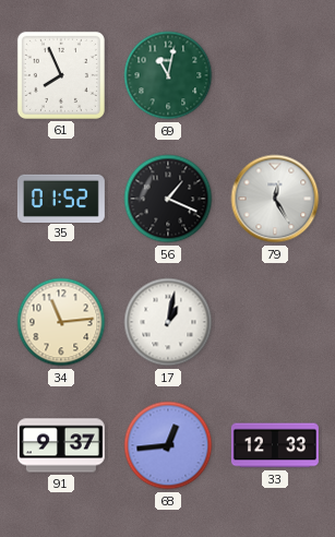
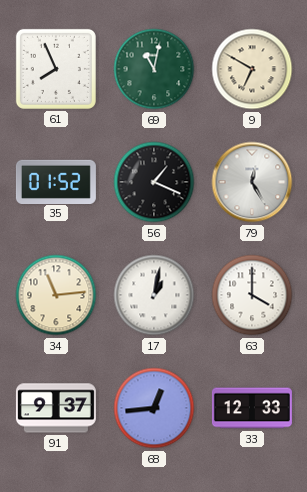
9: none -> 6:50
63: none -> 4:00
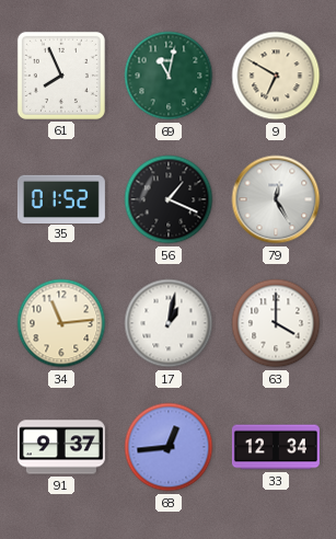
33: 12:33 -> 12:34
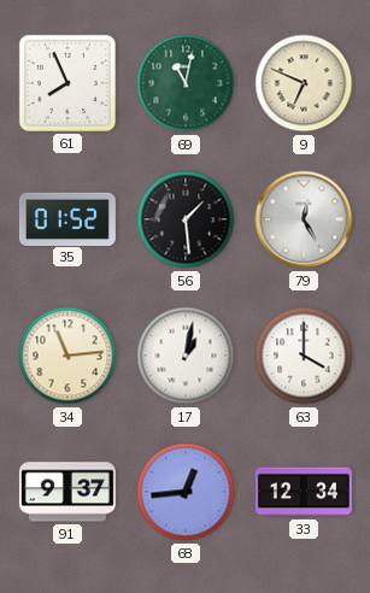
9: 6:50 -> 6:49
56: 1:19 -> 1:29
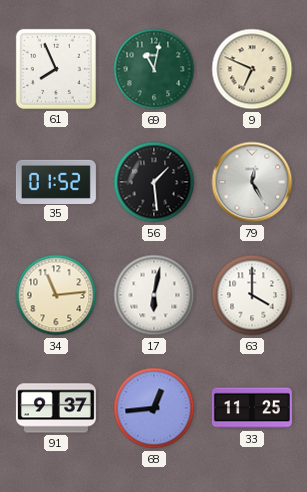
17: 1:02 -> 6:02
33: 12:34 -> 11:25
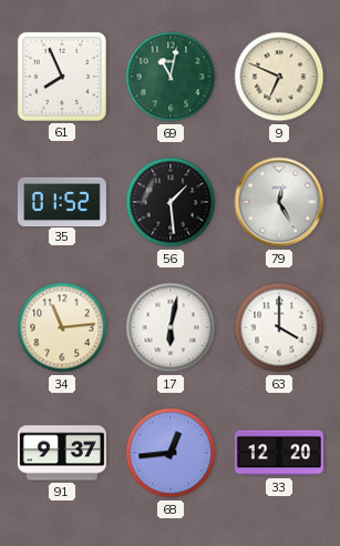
33: 11:25 -> 12:20
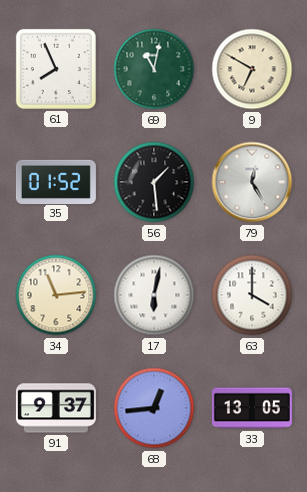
9: 6:49 -> 6:50
33: 12:20 -> 13:05
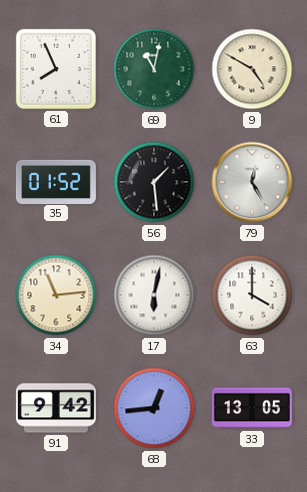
9: 6:50 -> 4:50
91: 9:37 -> 9:42
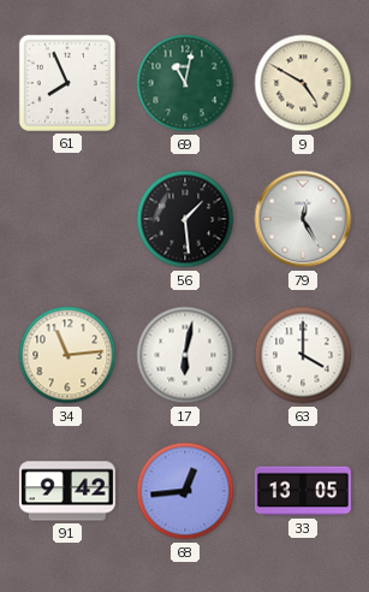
35: 01:52 -> none
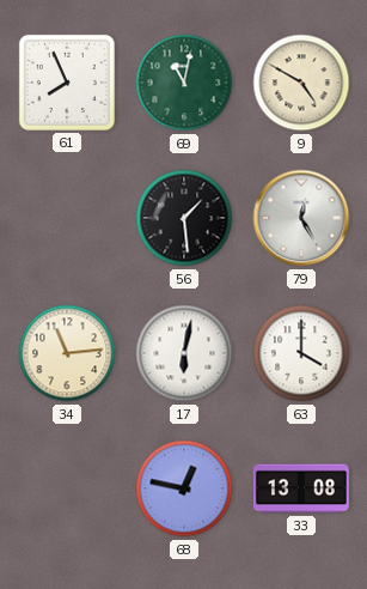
91: 9:42 -> none
68: 12:44 -> 12:47
33: 13:05 -> 13:08
